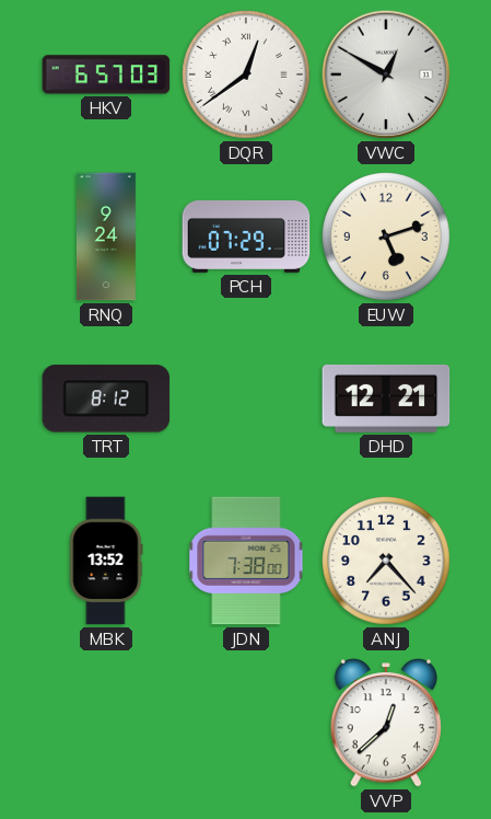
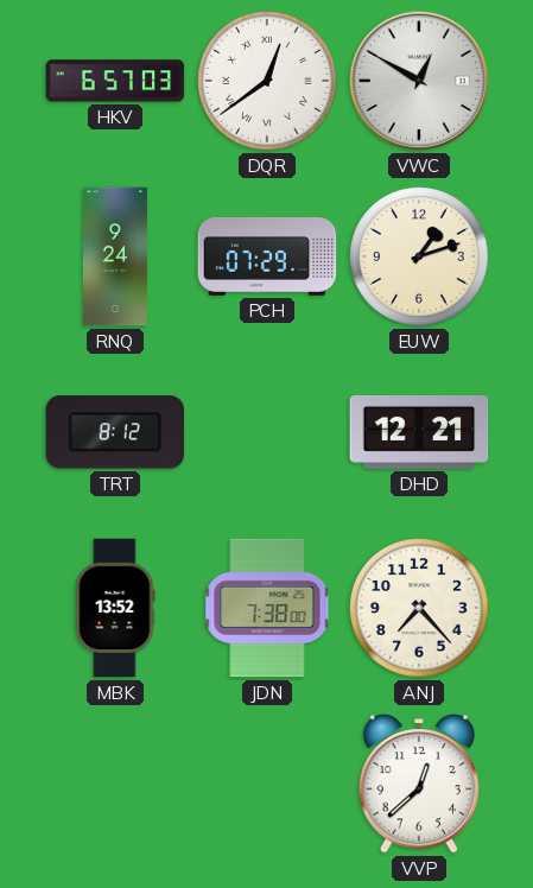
EUW: 5:12 -> 1:12
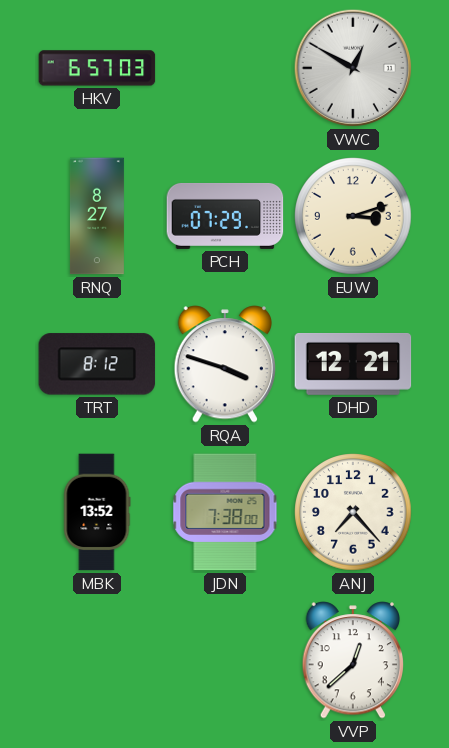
DQR: 12:39 -> none
RNQ: 9:24 -> 8:27
EUW: 1:12 -> 3:12
RQA: none -> 3:48
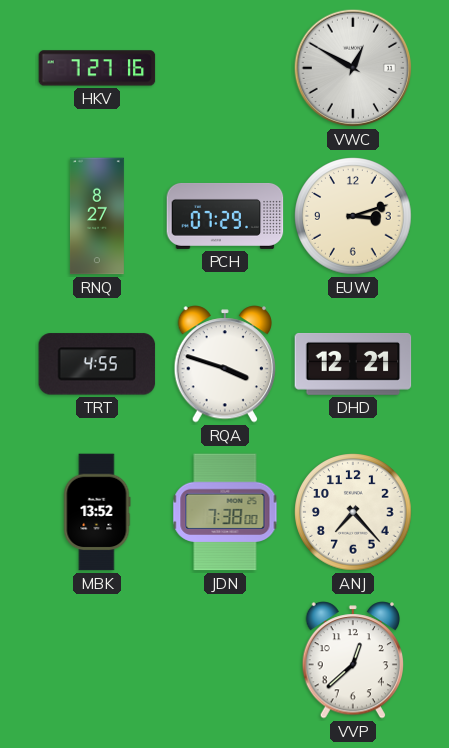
HKV: 6:57 -> 7:27
TRT: 8:12 -> 4:55
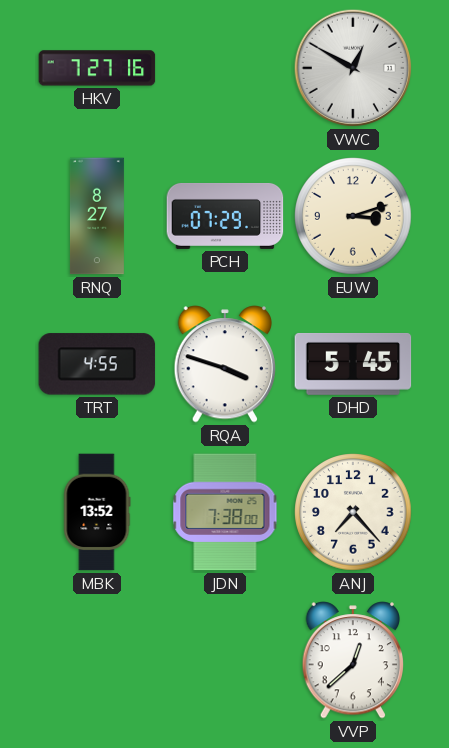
DHD: 12:21 -> 5:45
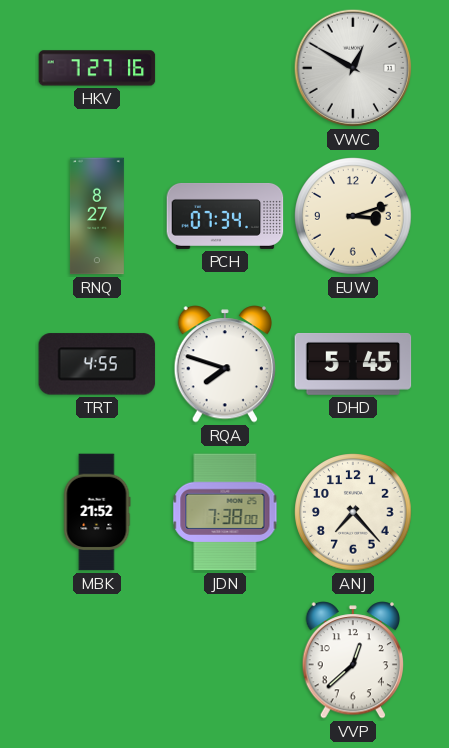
PCH: 07:29 -> 07:34
RQA: 3:48 -> 7:48
MBK: 13:52 -> 21:52
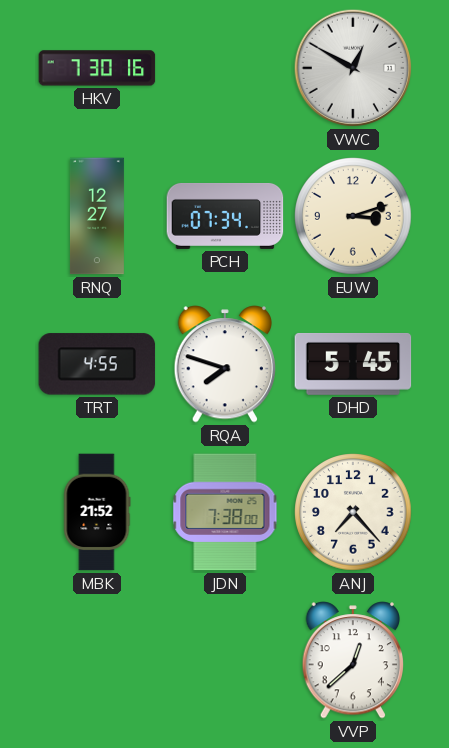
HKV: 7:27 -> 7:30
RNQ: 8:27 -> 12:27
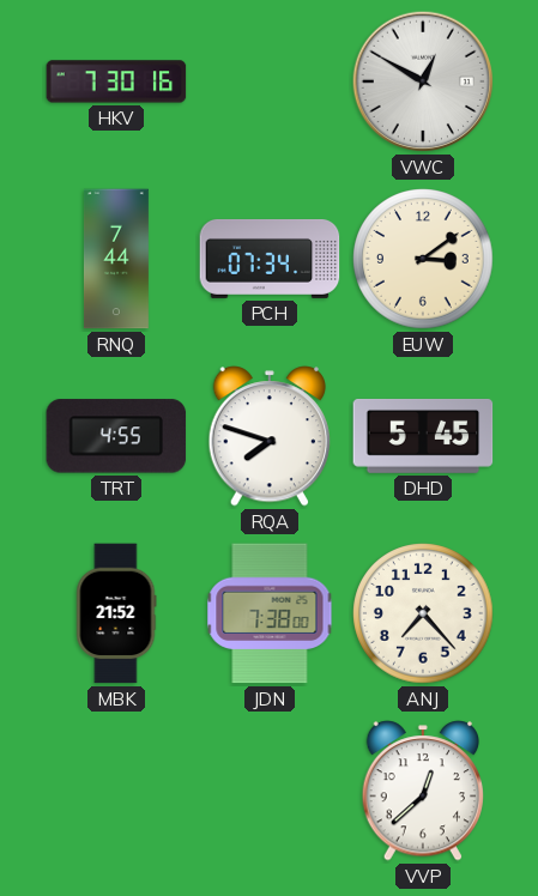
RNQ: 12:27 -> 7:44
EUW: 3:12 -> 3:09
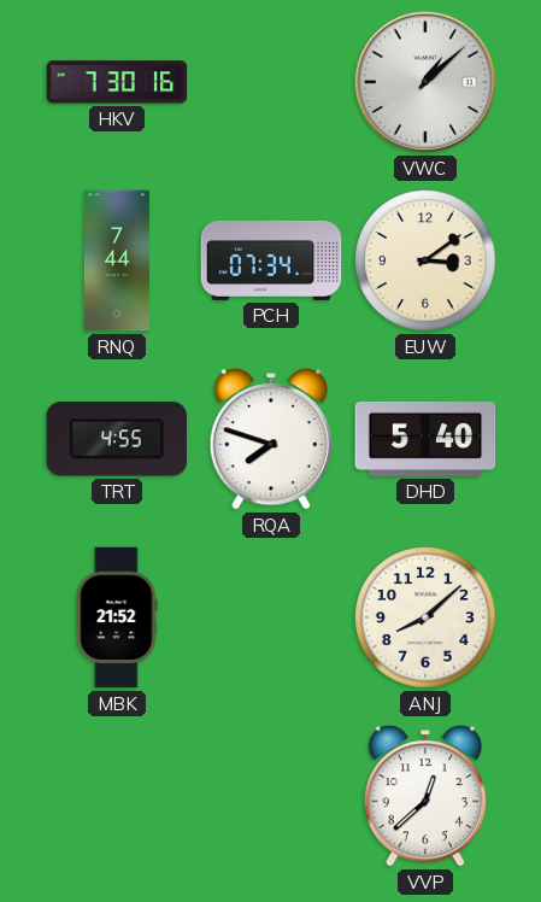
VWC: 12:50 -> 1:08
DHD: 5:45 -> 5:40
JDN: 7:38 -> none
ANJ: 7:23 -> 8:08
